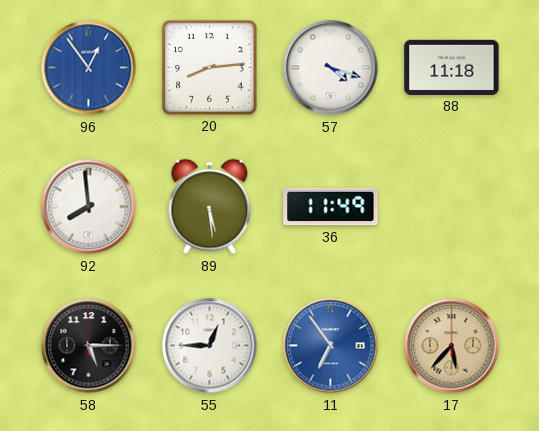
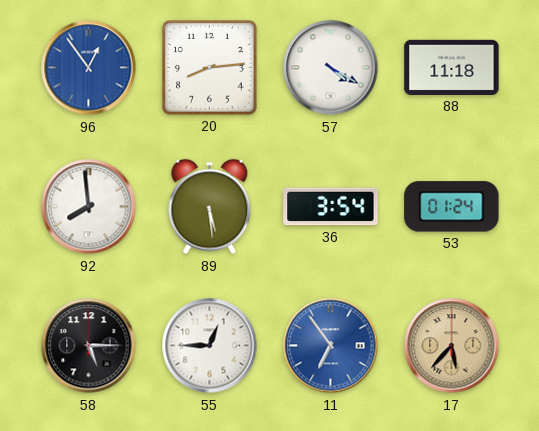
57: 4:18 -> 4:20
36: 11:49 -> 3:54
53: none -> 01:24
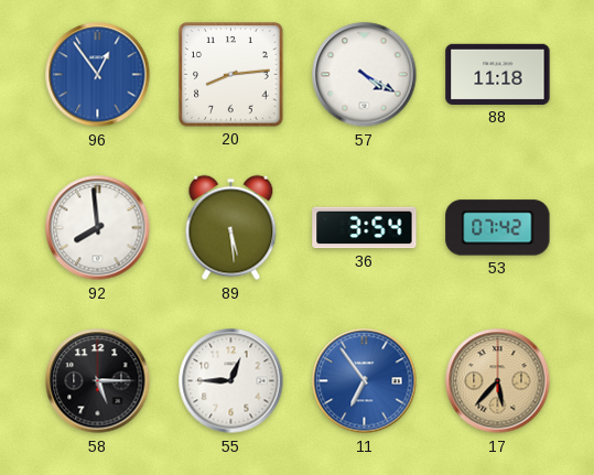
53: 01:24 -> 07:42
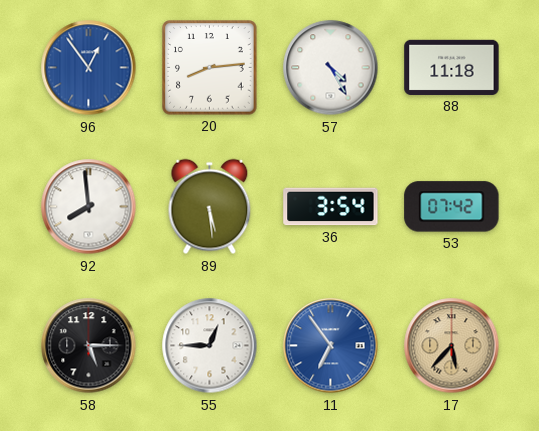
57: 4:20 -> 4:25
